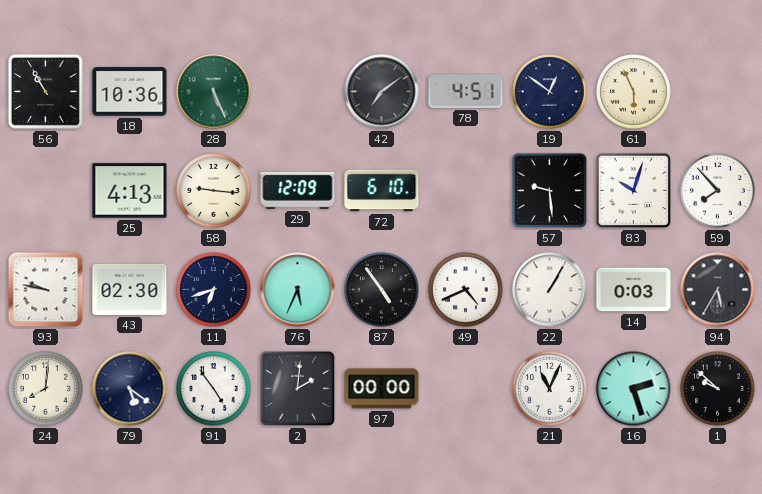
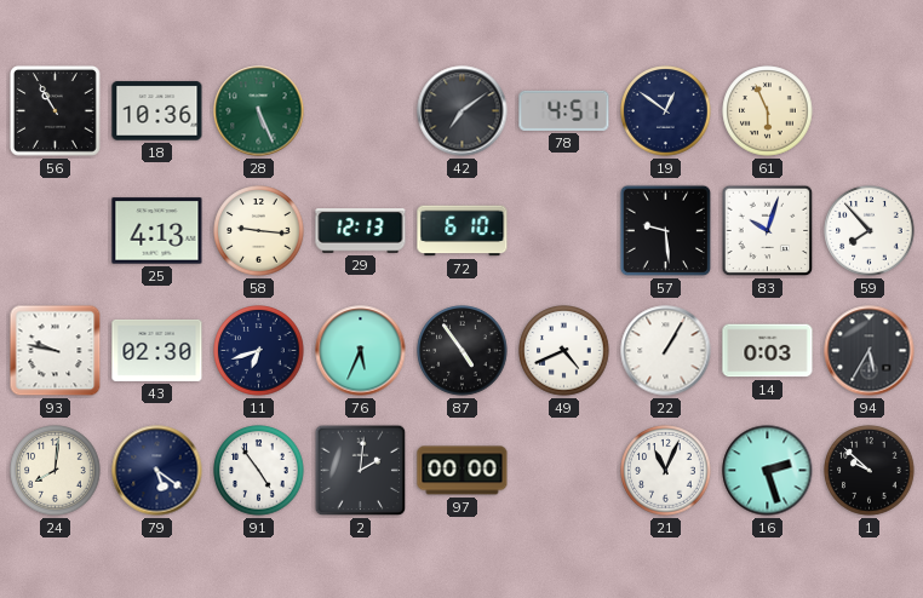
29: 12:09 -> 12:13
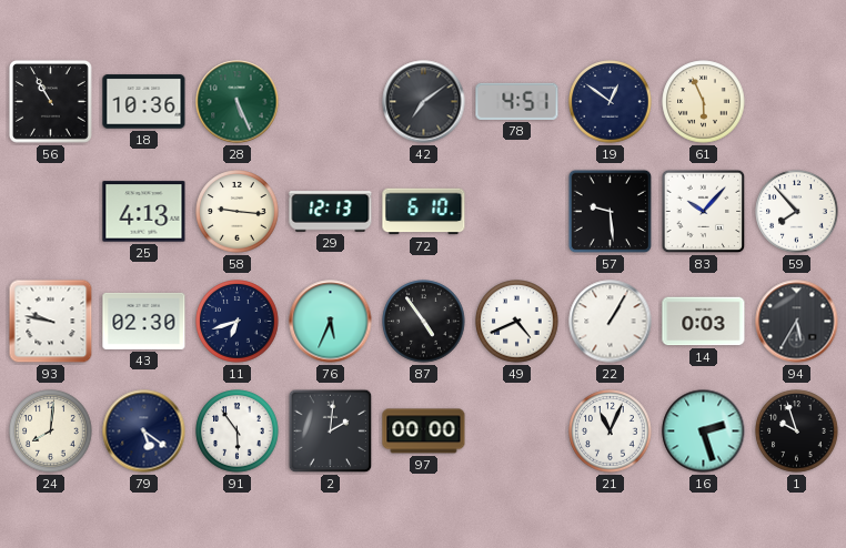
83: 10:03 -> 10:07
91: 4:54 -> 5:54
1: 9:52 -> 9:57
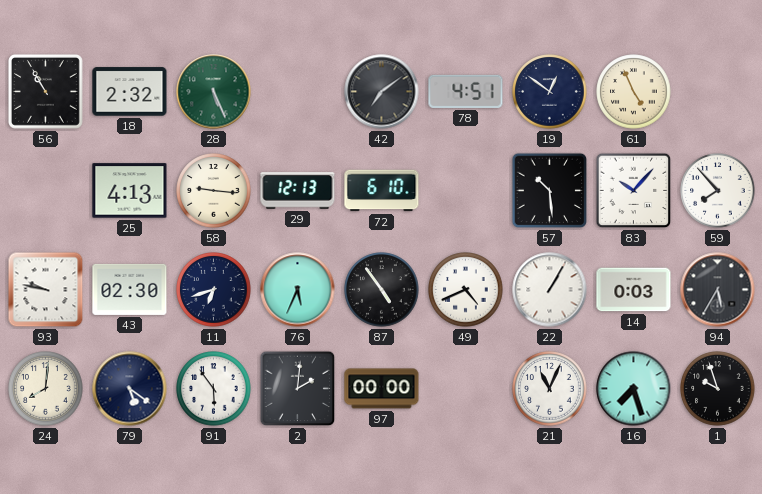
18: 10:36 -> 2:32
61: 5:56 -> 4:56
57: 9:29 -> 10:29
16: 2:27 -> 7:27
